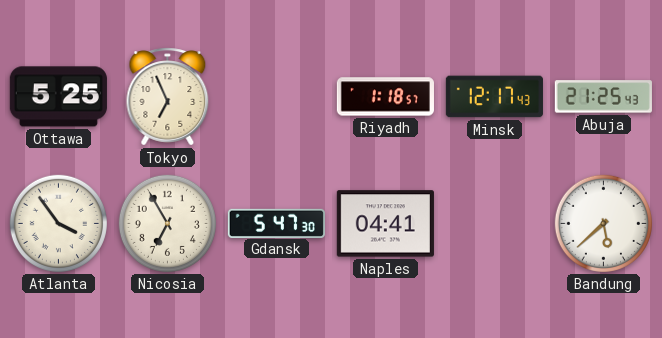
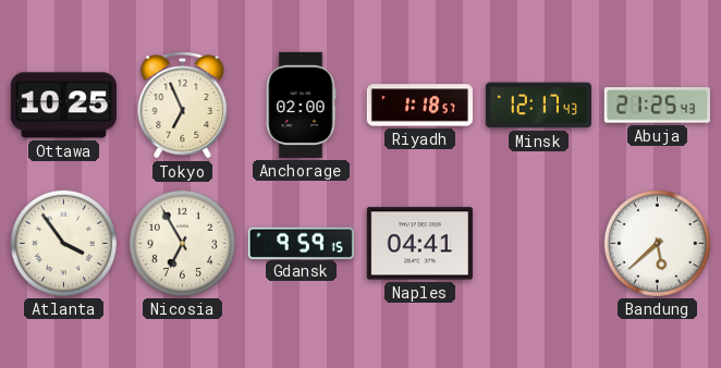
Ottawa: 5:25 -> 10:25
Anchorage: none -> 02:00
Gdansk: 5:47 -> 9:59
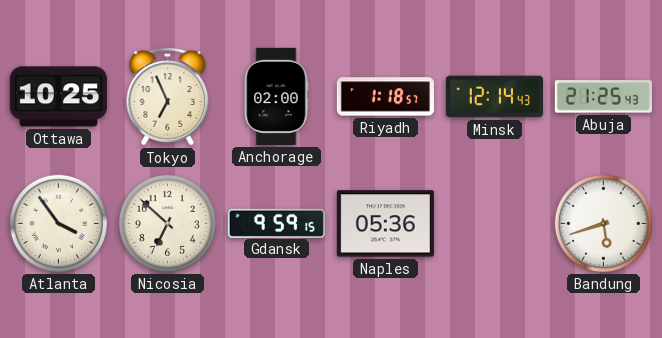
Minsk: 12:17 -> 12:14
Nicosia: 6:55 -> 6:52
Naples: 04:41 -> 05:36
Bandung: 5:38 -> 5:42
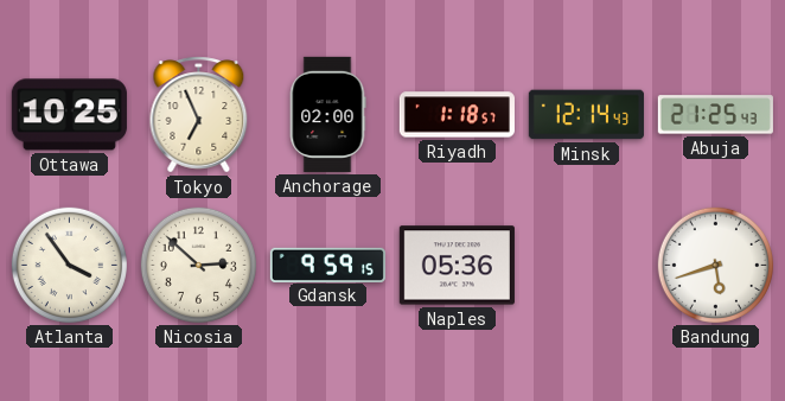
Nicosia: 6:52 -> 2:52
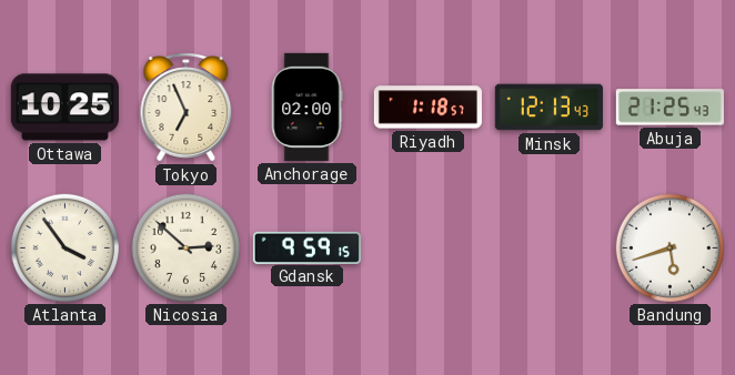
Minsk: 12:14 -> 12:13
Naples: 05:36 -> none
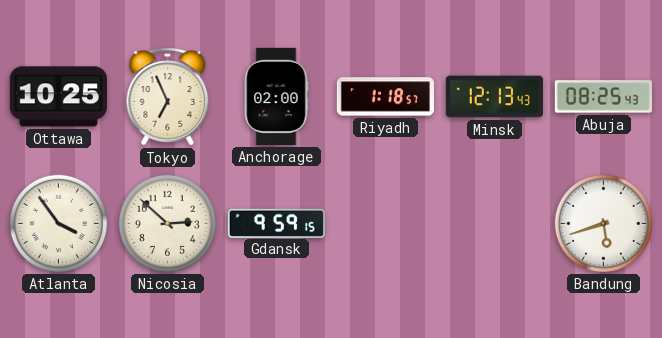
Abuja: 21:25 -> 08:25
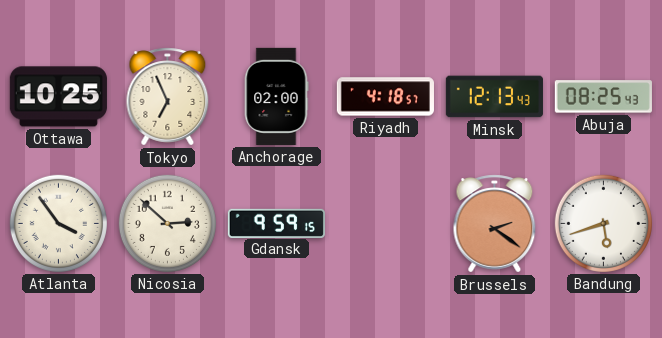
Riyadh: 1:18 -> 4:18
Brussels: none -> 2:21
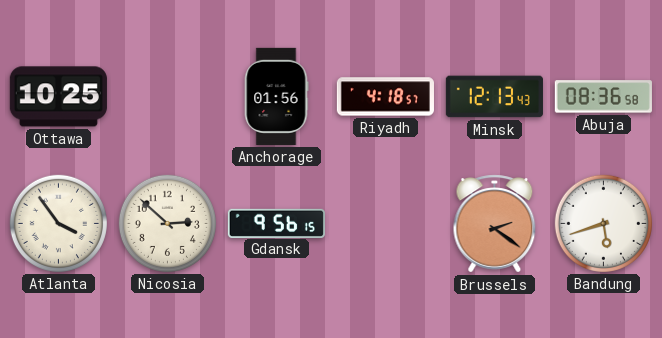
Tokyo: 6:56 -> none
Anchorage: 02:00 -> 01:56
Abuja: 08:25 -> 08:36
Gdansk: 9:59 -> 9:56
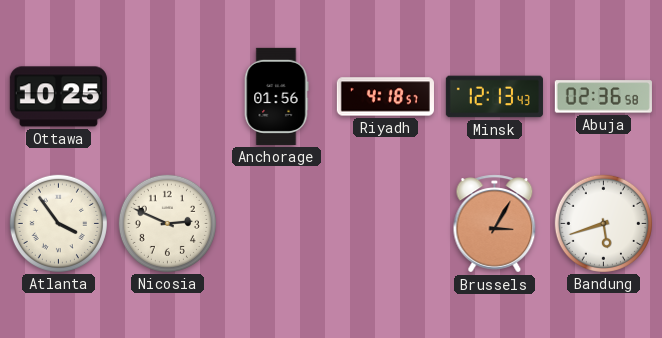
Abuja: 08:36 -> 02:36
Nicosia: 2:52 -> 2:49
Gdansk: 9:56 -> none
Brussels: 2:21 -> 3:05
